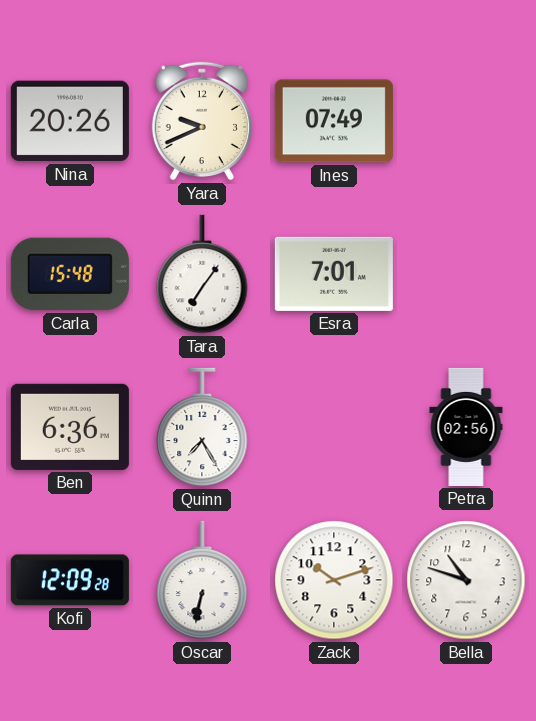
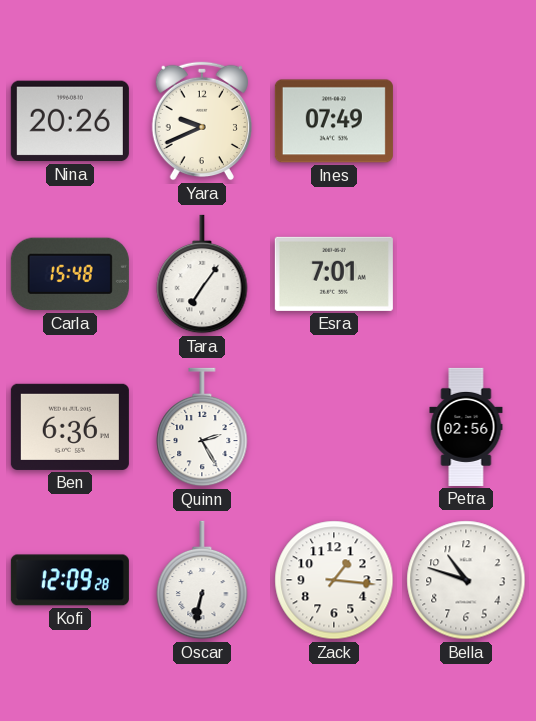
Quinn: 7:25 -> 2:25
Zack: 10:12 -> 1:16
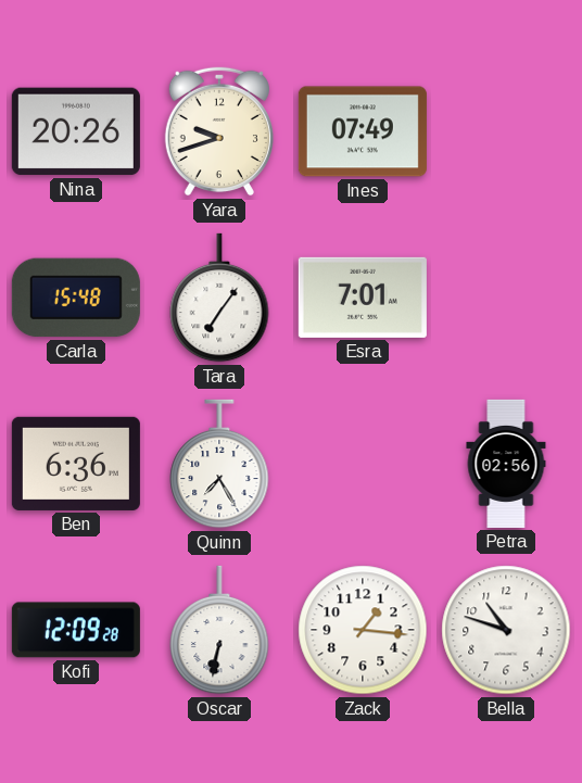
Yara: 9:41 -> 9:42
Quinn: 2:25 -> 7:25
